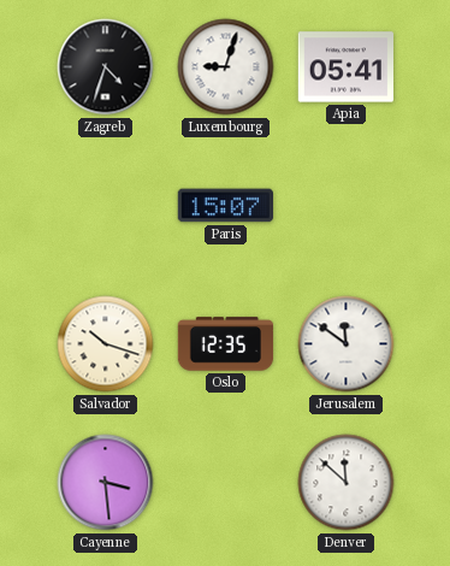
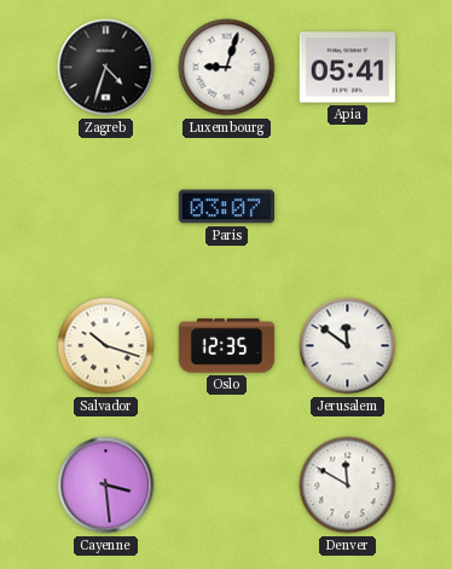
Paris: 15:07 -> 03:07
Denver: 11:52 -> 11:50
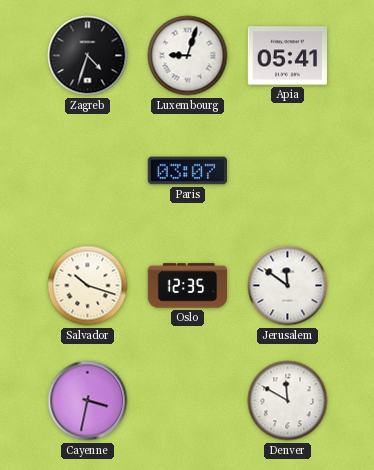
Cayenne: 3:29 -> 3:32
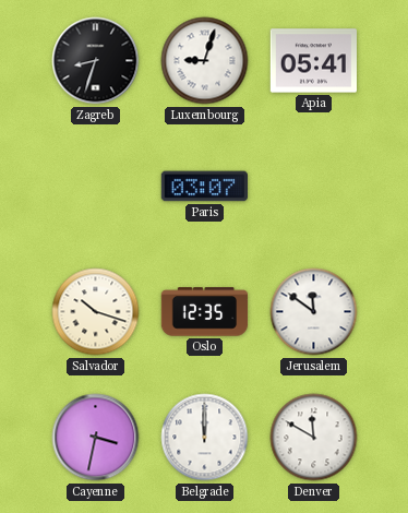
Zagreb: 4:33 -> 8:33
Belgrade: none -> 12:00
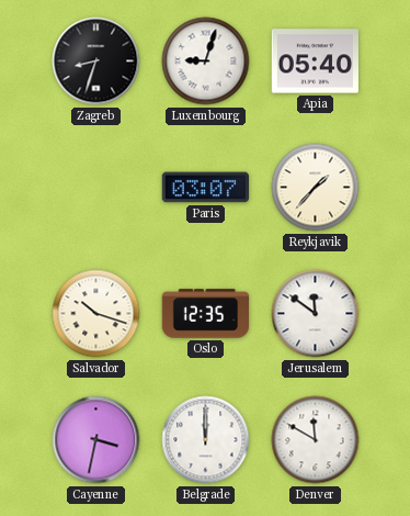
Apia: 05:41 -> 05:40
Reykjavik: none -> 1:37
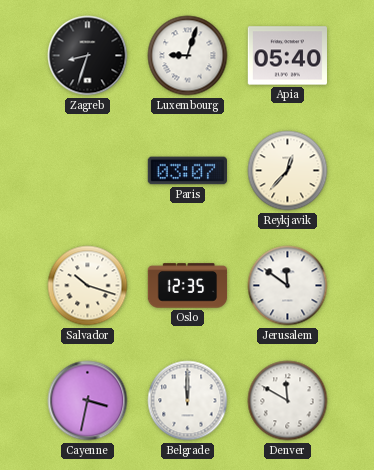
Reykjavik: 1:37 -> 12:37
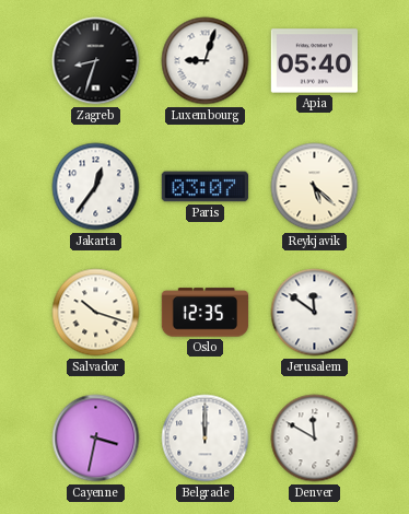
Jakarta: none -> 12:36
Reykjavik: 12:37 -> 5:22
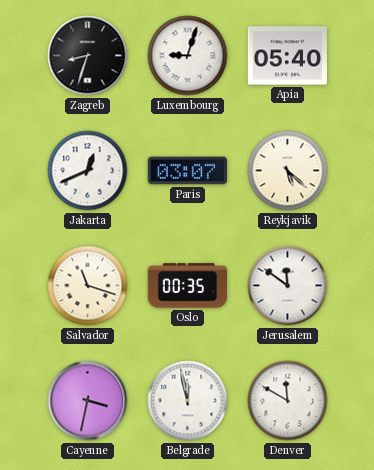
Jakarta: 12:36 -> 12:41
Salvador: 10:18 -> 11:18
Oslo: 12:35 -> 00:35
Belgrade: 12:00 -> 11:58
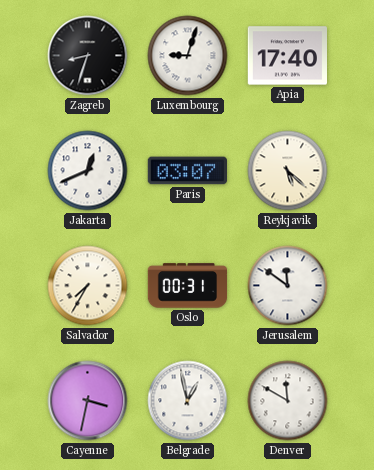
Apia: 05:40 -> 17:40
Salvador: 11:18 -> 7:35
Oslo: 00:35 -> 00:31
Belgrade: 11:58 -> 12:58
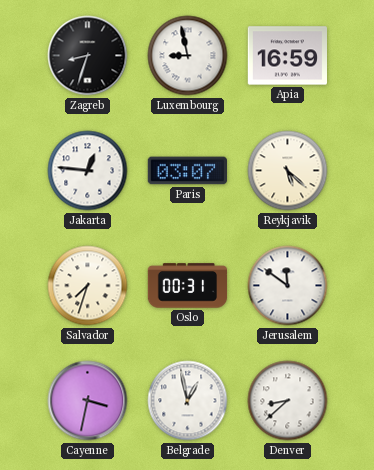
Luxembourg: 9:03 -> 8:58
Apia: 17:40 -> 16:59
Jakarta: 12:41 -> 12:46
Salvador: 7:35 -> 7:33
Denver: 11:50 -> 8:38
